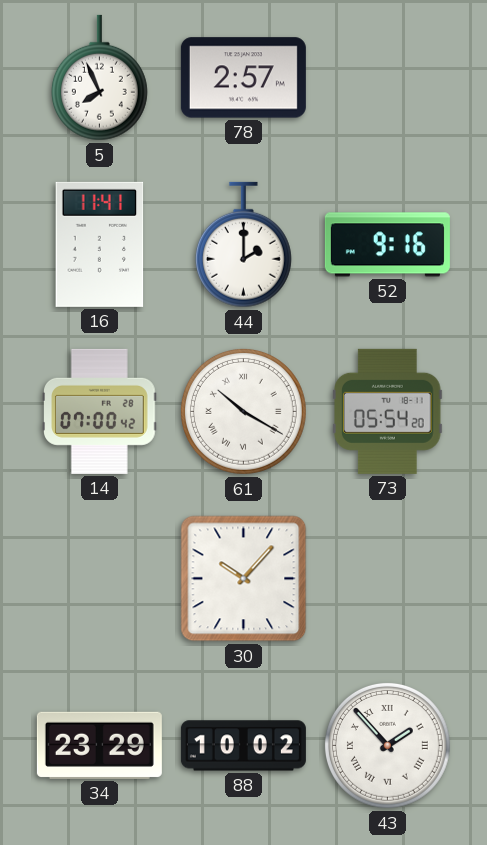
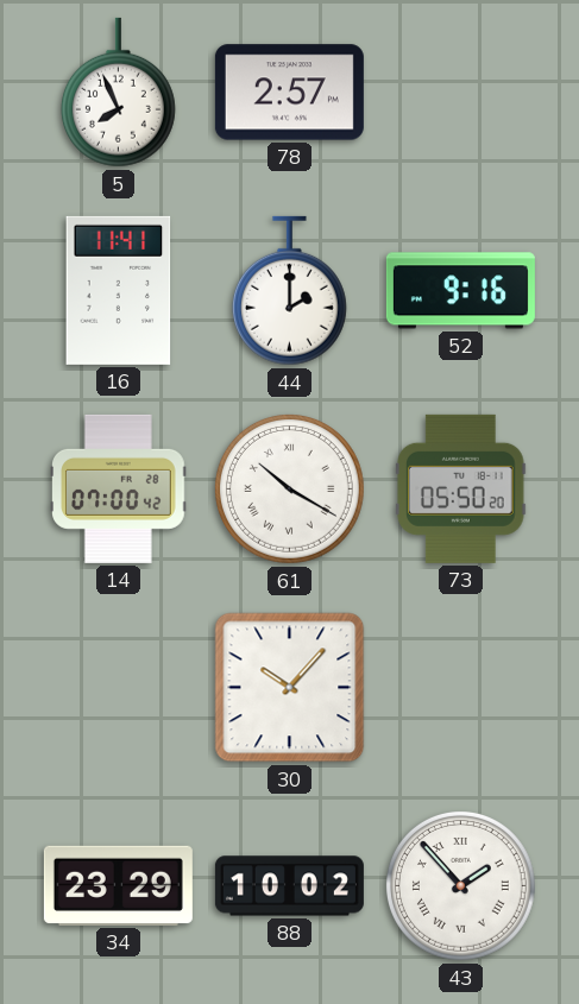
73: 05:54 -> 05:50
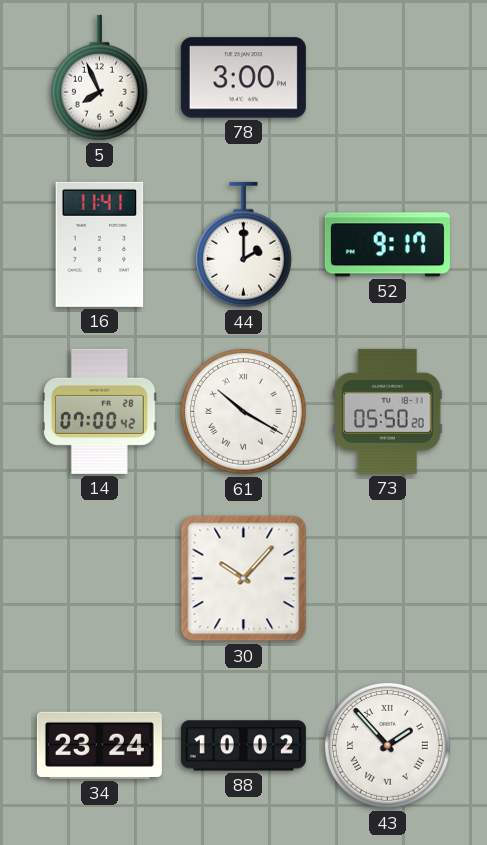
78: 2:57 -> 3:00
52: 9:16 -> 9:17
34: 23:29 -> 23:24
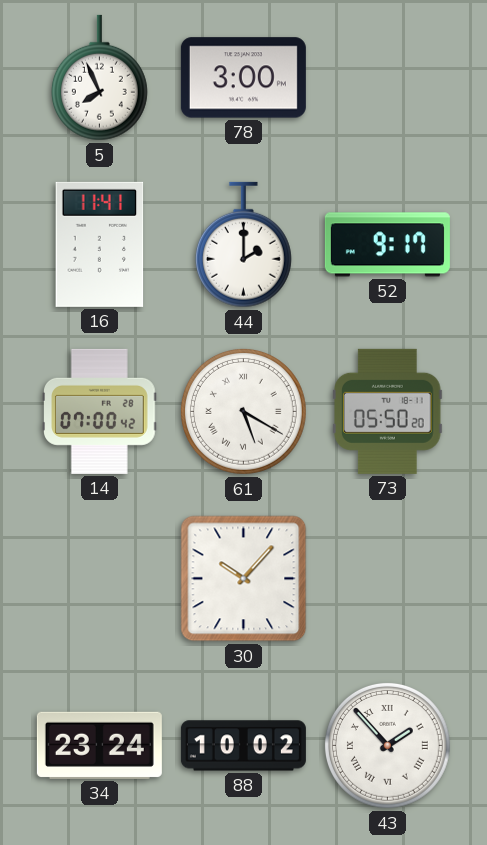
61: 10:20 -> 5:20
